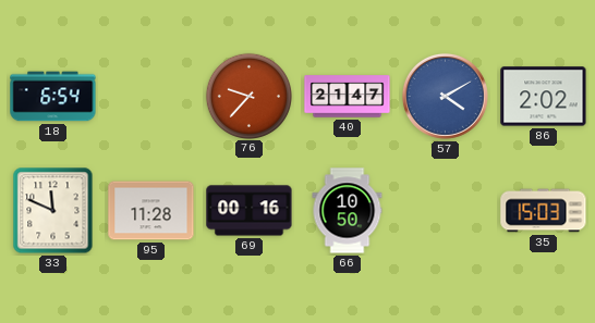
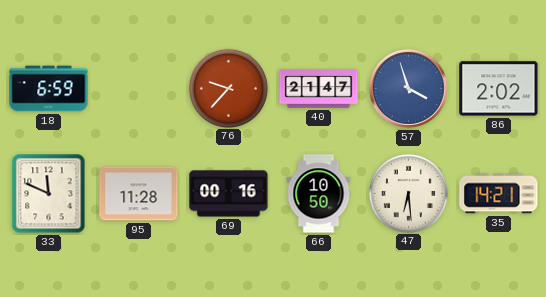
18: 6:54 -> 6:59
57: 4:10 -> 3:57
47: none -> 6:29
35: 15:03 -> 14:21
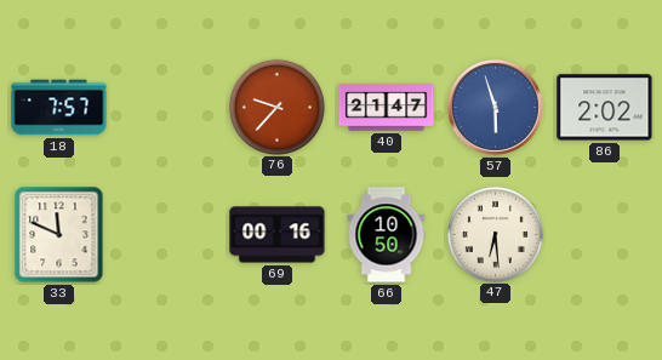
18: 6:59 -> 7:57
57: 3:57 -> 5:57
95: 11:28 -> none
35: 14:21 -> none
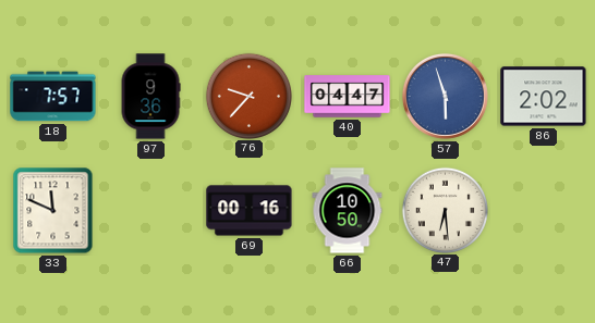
97: none -> 9:36
40: 21:47 -> 04:47
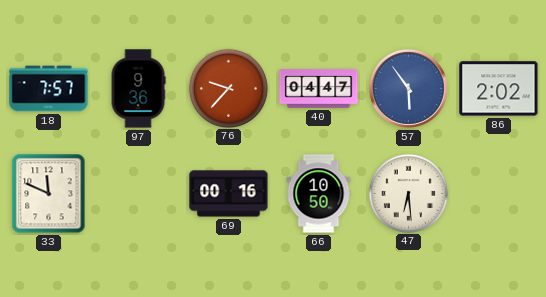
57: 5:57 -> 5:54
